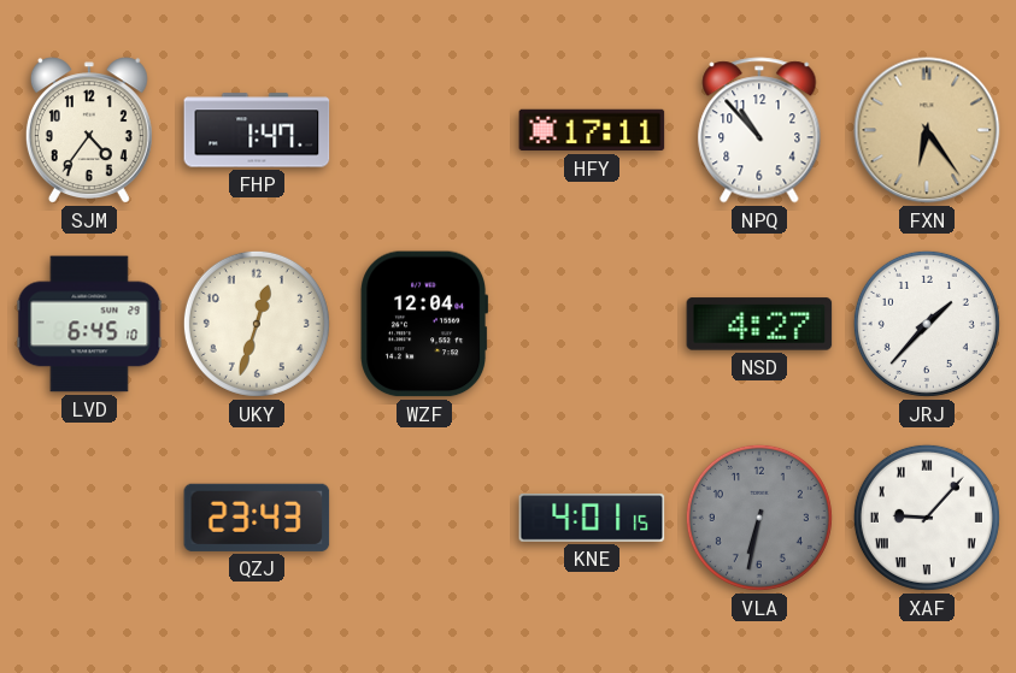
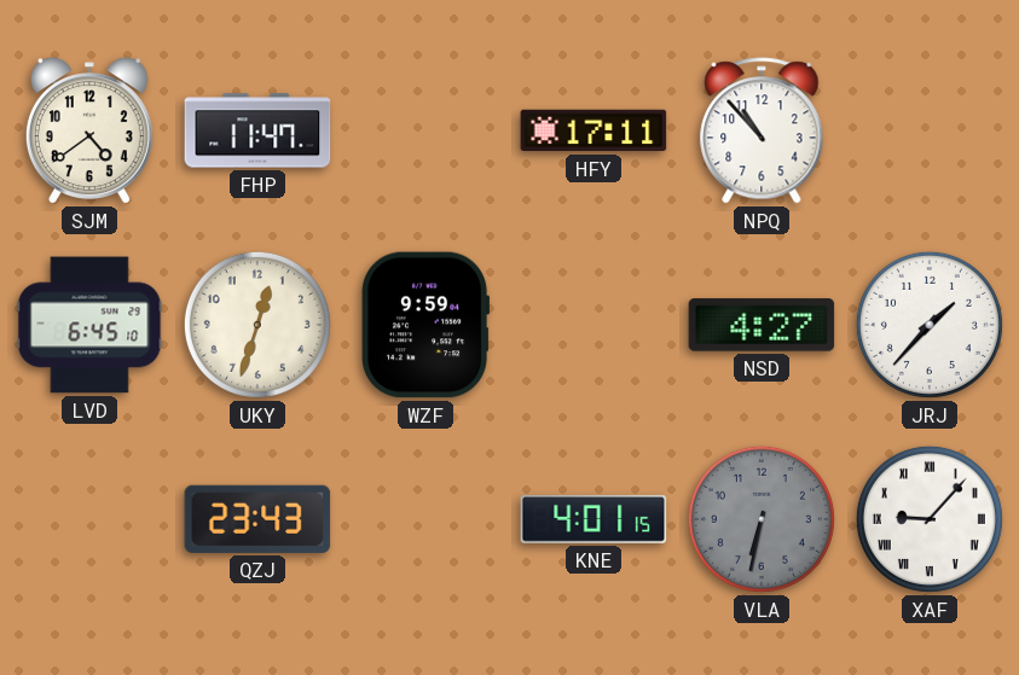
SJM: 4:36 -> 4:39
FHP: 1:47 -> 11:47
FXN: 6:24 -> none
WZF: 12:04 -> 9:59
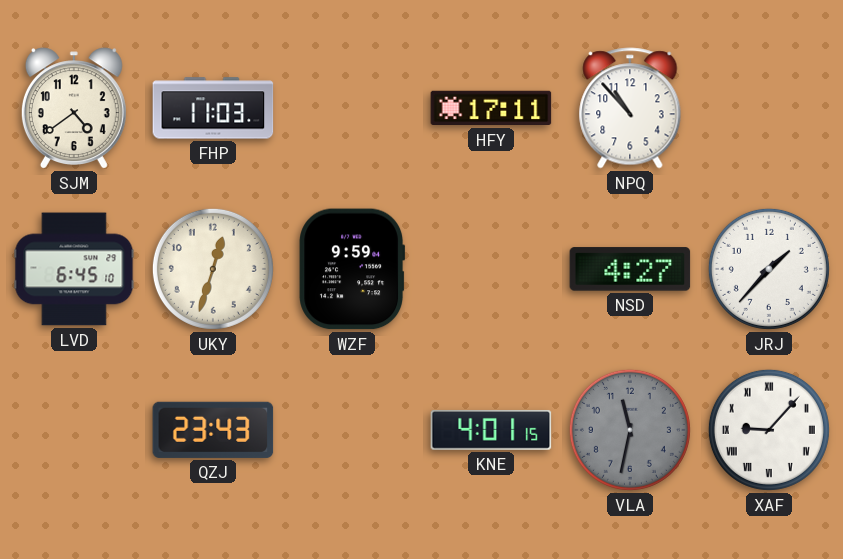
FHP: 11:47 -> 11:03
VLA: 6:32 -> 11:32
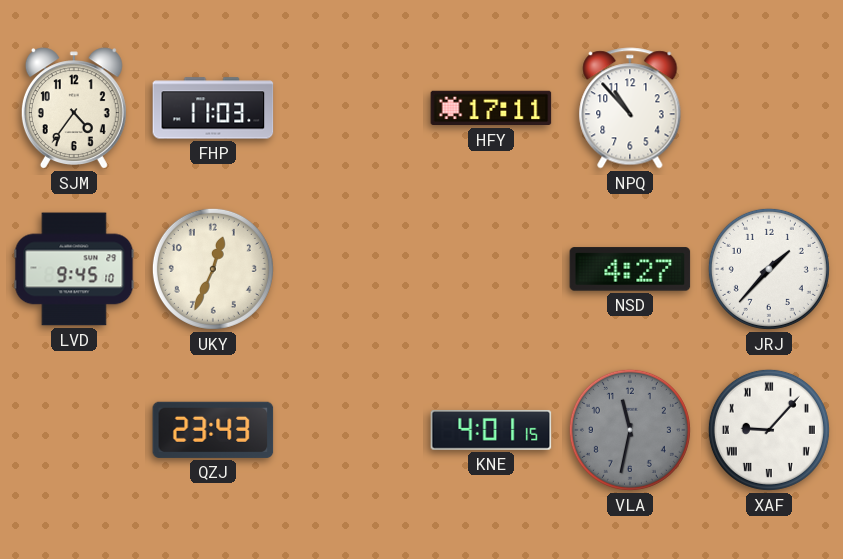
SJM: 4:39 -> 4:36
LVD: 6:45 -> 9:45
UKY: 12:33 -> 12:34
WZF: 9:59 -> none
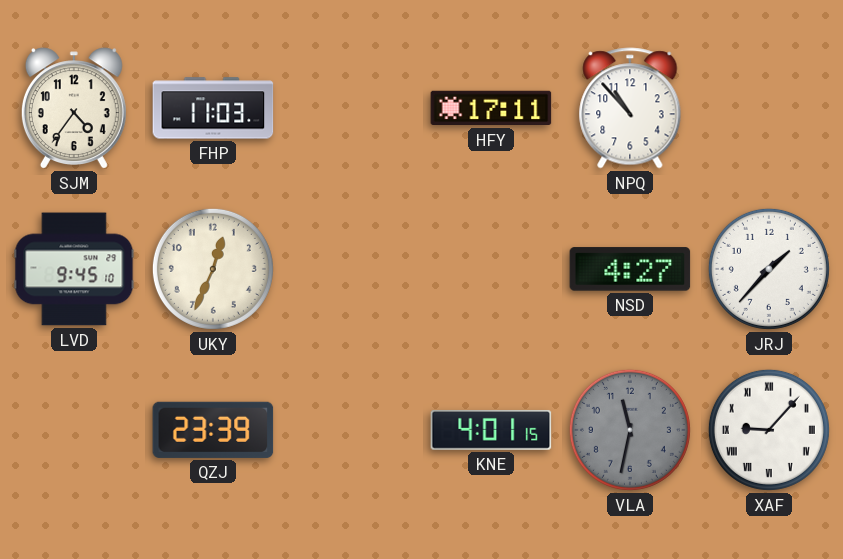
QZJ: 23:43 -> 23:39
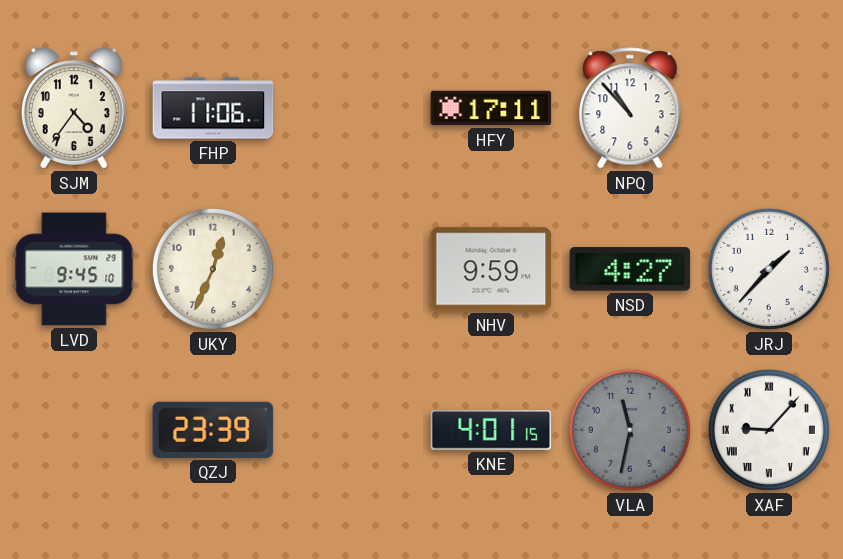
FHP: 11:03 -> 11:06
NHV: none -> 9:59
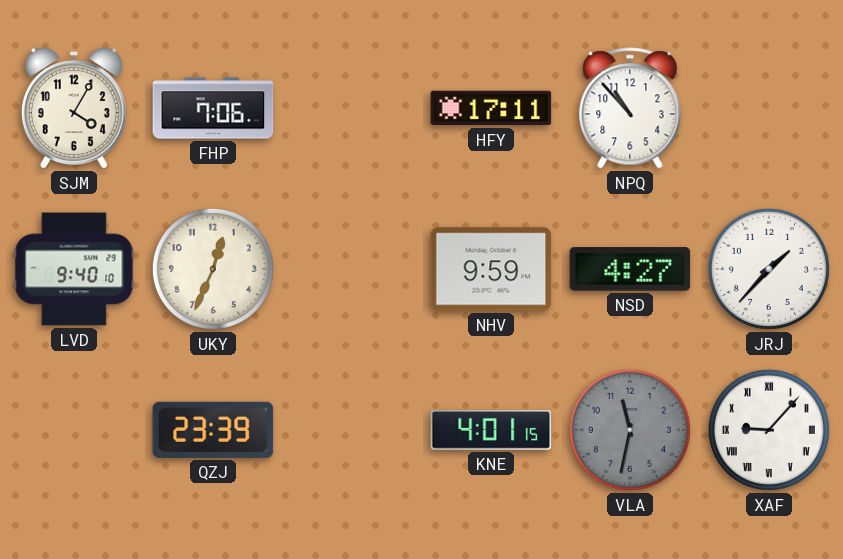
SJM: 4:36 -> 4:05
FHP: 11:06 -> 7:06
LVD: 9:45 -> 9:40
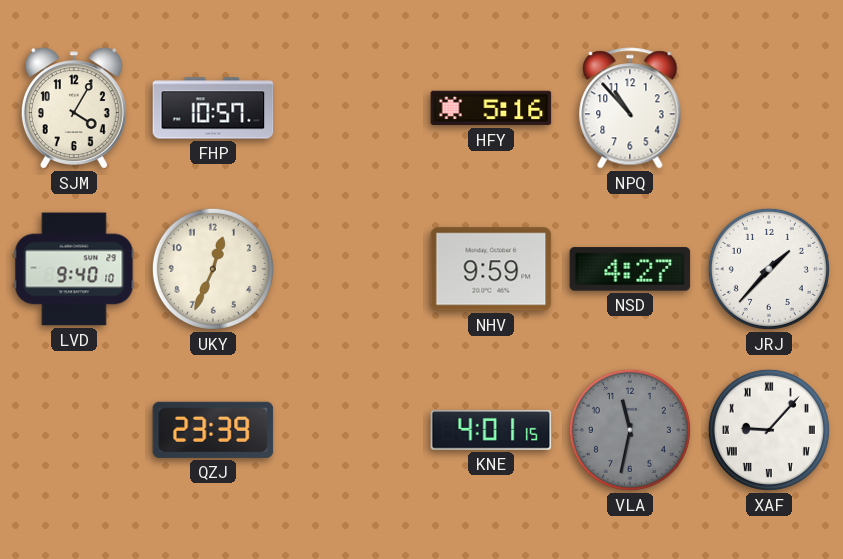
FHP: 7:06 -> 10:57
HFY: 17:11 -> 5:16
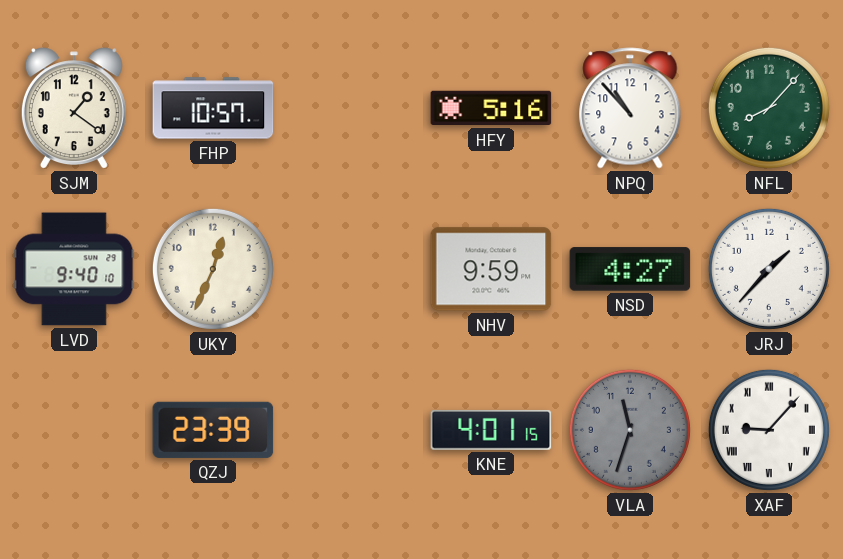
SJM: 4:05 -> 1:21
NFL: none -> 8:07
VLA: 11:32 -> 11:33
